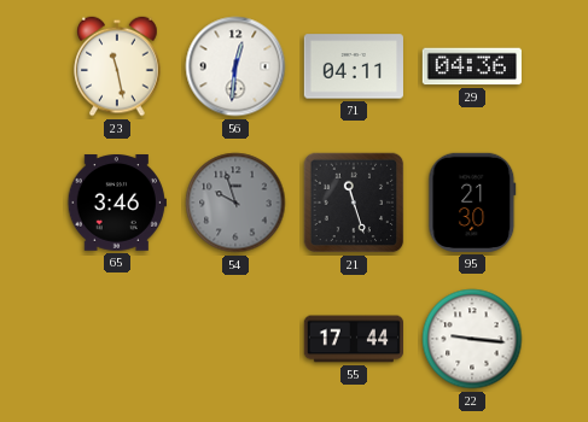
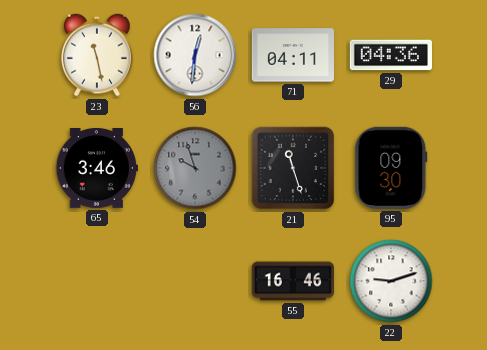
95: 21:30 -> 09:30
55: 17:44 -> 16:46
22: 9:16 -> 9:12
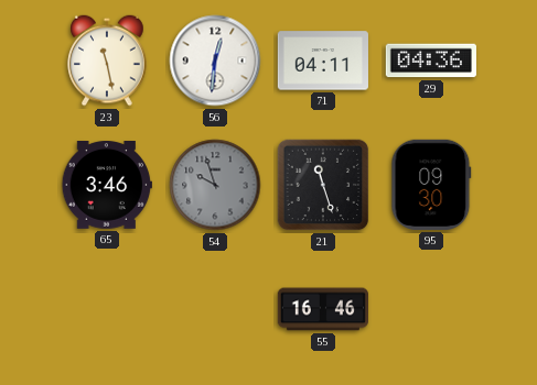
22: 9:12 -> none
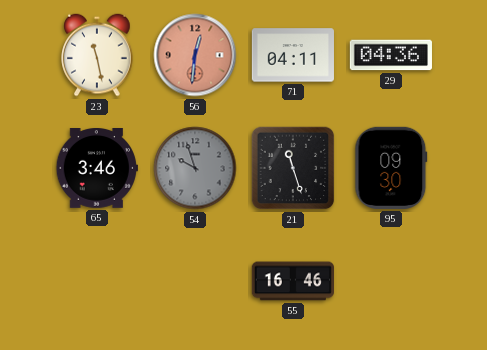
56 dial: white -> salmon
